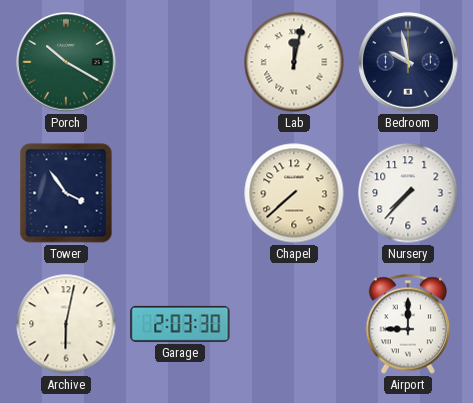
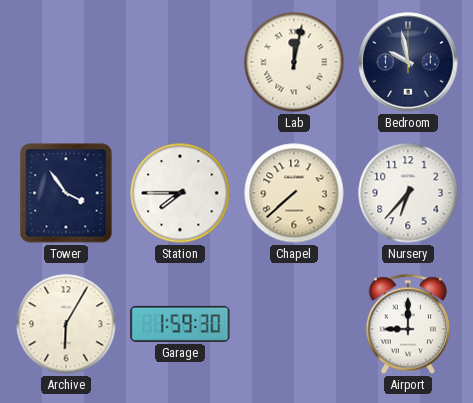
Porch: 10:20 -> none
Station: none -> 7:45
Nursery: 7:37 -> 6:37
Archive: 6:02 -> 6:05
Garage: 2:03 -> 1:59
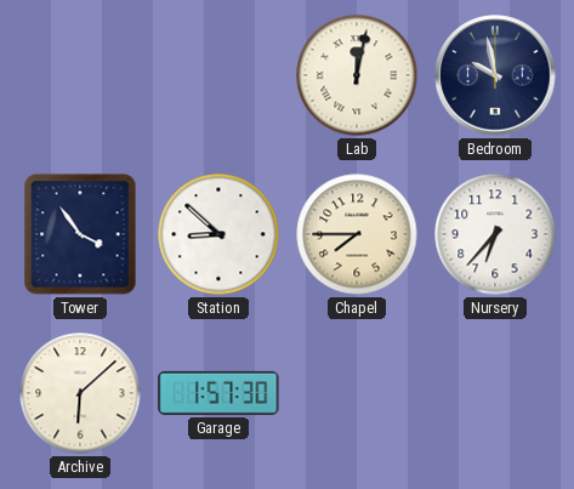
Station: 7:45 -> 8:52
Chapel: 7:38 -> 7:45
Archive: 6:05 -> 6:08
Garage: 1:59 -> 1:57
Airport: 9:00 -> none
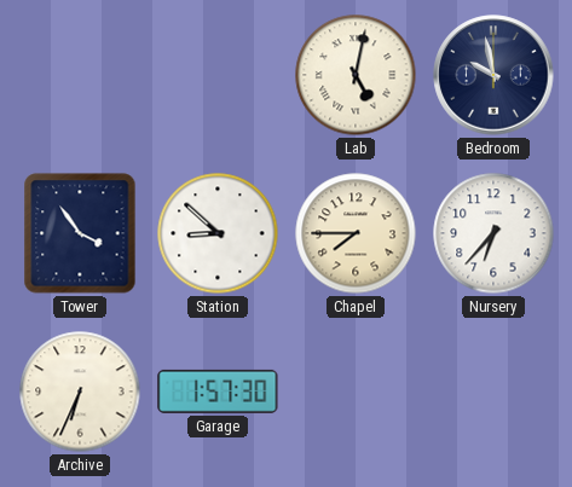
Lab: 12:02 -> 5:02
Archive: 6:08 -> 6:34
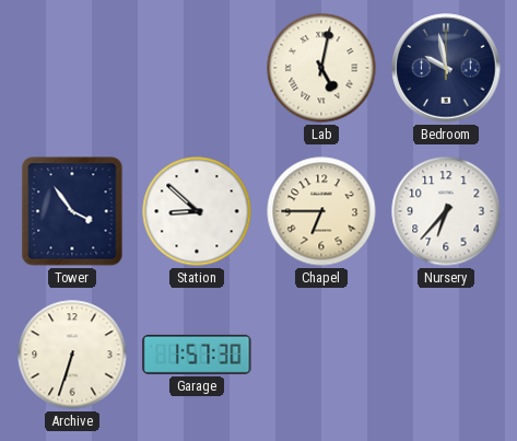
Chapel: 7:45 -> 6:45
Archive: 6:34 -> 6:33
